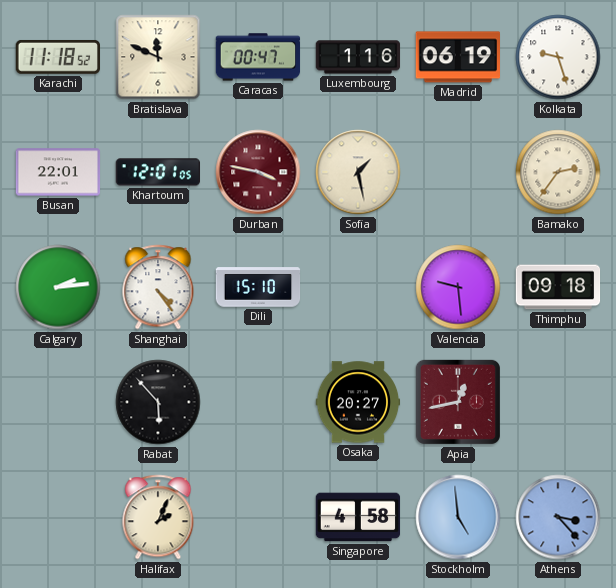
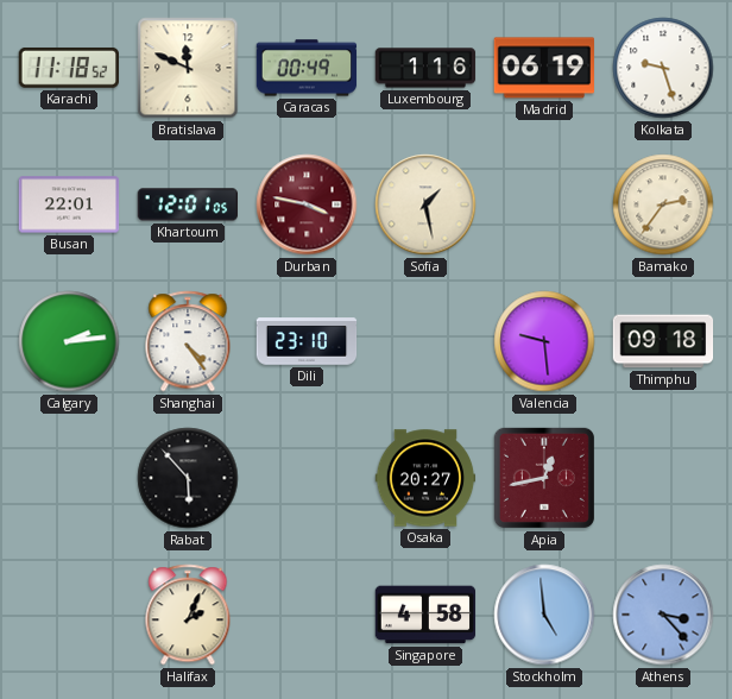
Caracas: 00:47 -> 00:49
Dili: 15:10 -> 23:10
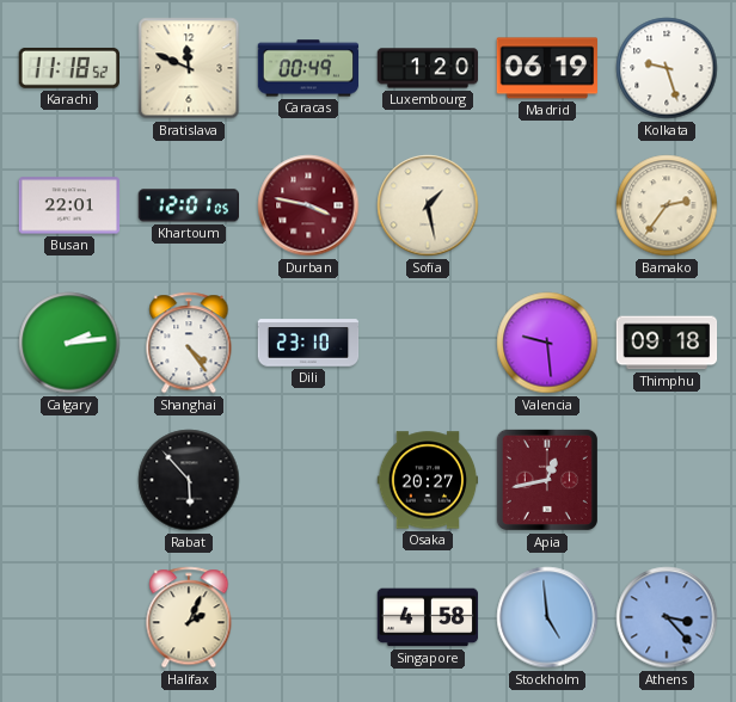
Luxembourg: 1:16 -> 1:20
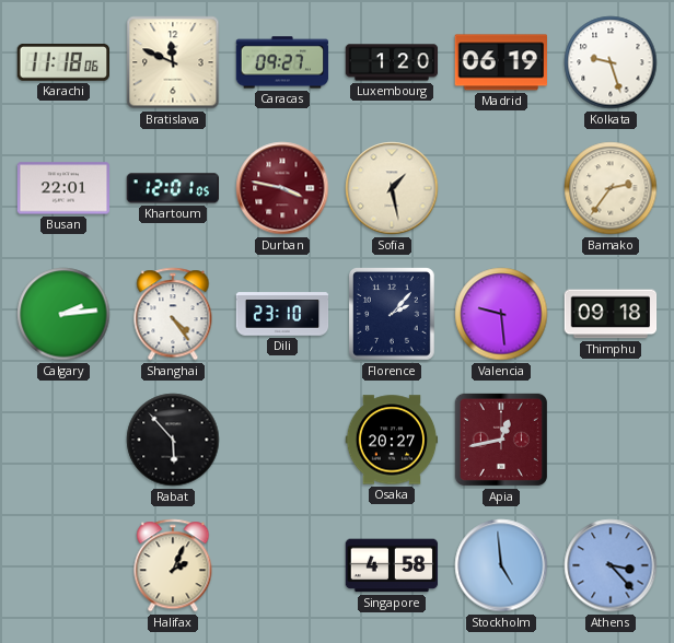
Karachi: 11:18:52 -> 11:18:06
Caracas: 00:49 -> 09:27
Florence: none -> 2:07
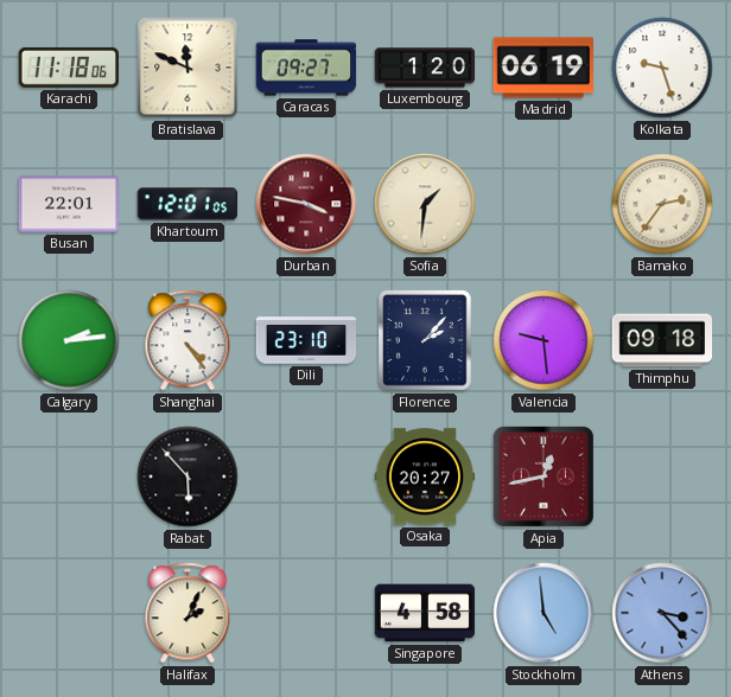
Sofia: 1:28 -> 1:31
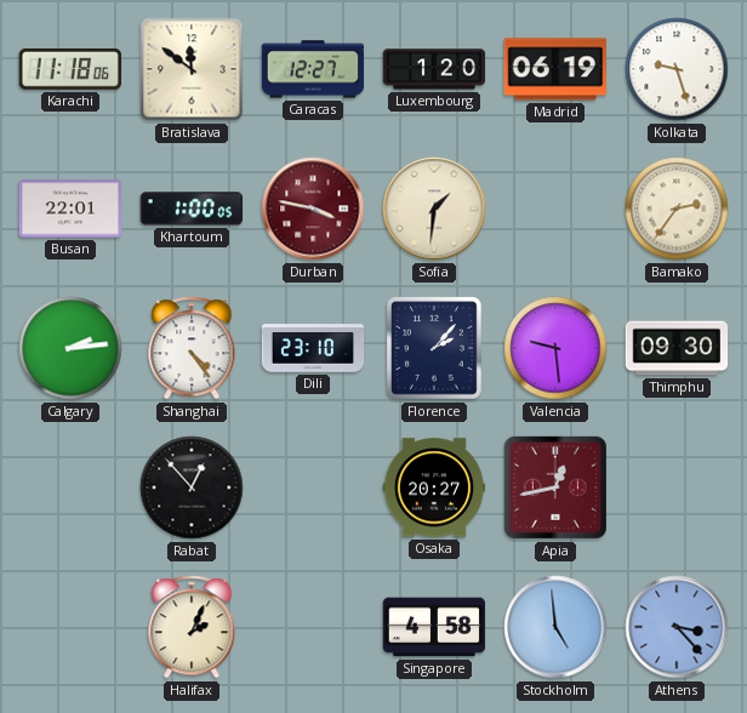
Bratislava: 11:49 -> 11:51
Caracas: 09:27 -> 12:27
Khartoum: 12:01 -> 1:00
Thimphu: 09:18 -> 09:30
Rabat: 5:53 -> 12:53
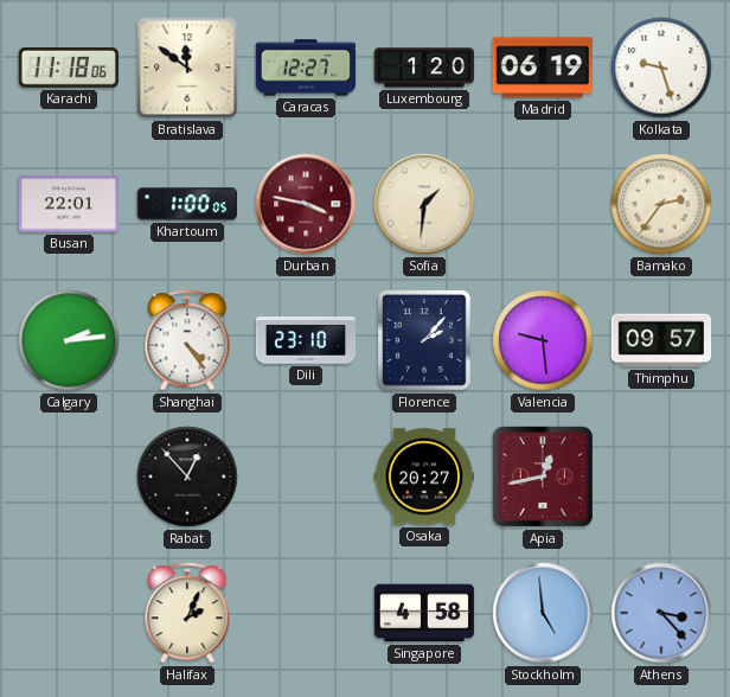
Thimphu: 09:30 -> 09:57
